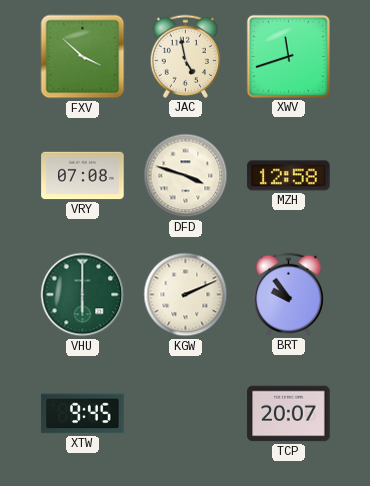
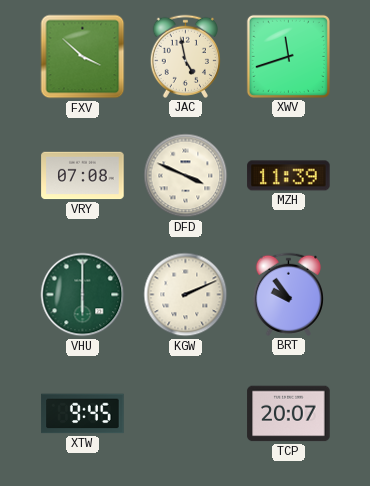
DFD: 3:48 -> 3:49
MZH: 12:58 -> 11:39
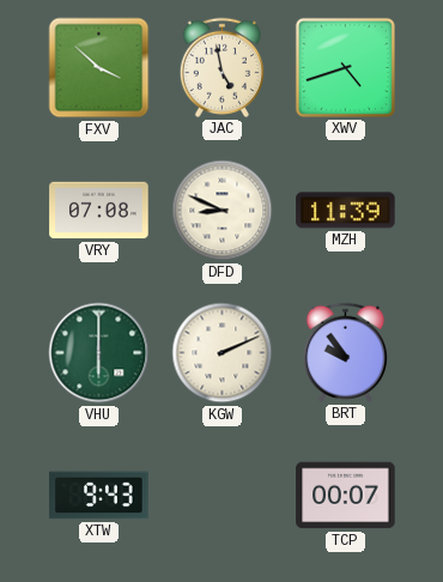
XWV: 11:42 -> 4:42
DFD: 3:49 -> 8:49
XTW: 9:45 -> 9:43
TCP: 20:07 -> 00:07
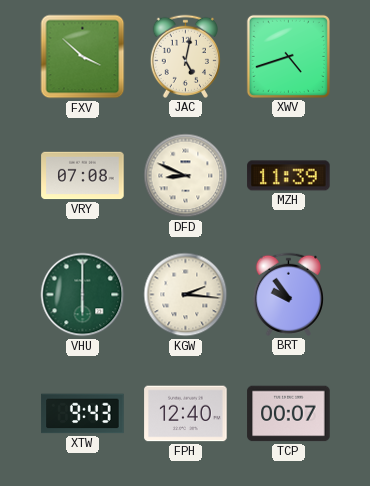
JAC: 4:58 -> 5:02
KGW: 2:11 -> 2:16
FPH: none -> 12:40
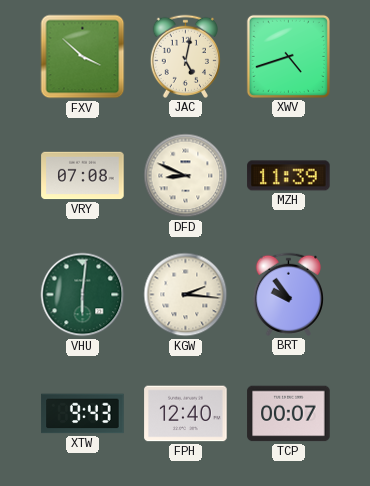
VHU: 6:00 -> 6:01
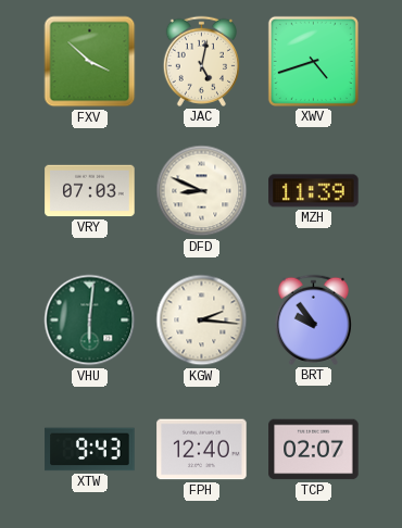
VRY: 07:08 -> 07:03
TCP: 00:07 -> 02:07
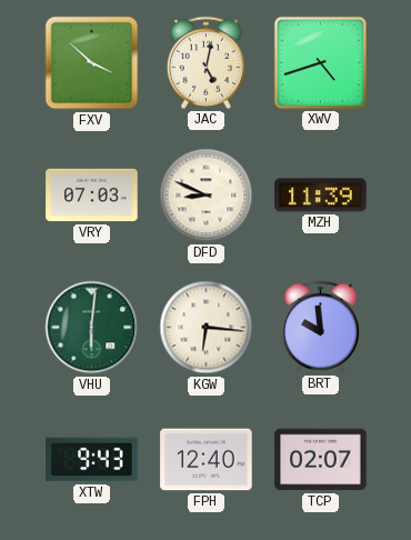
KGW: 2:16 -> 6:16
BRT: 9:54 -> 9:59
